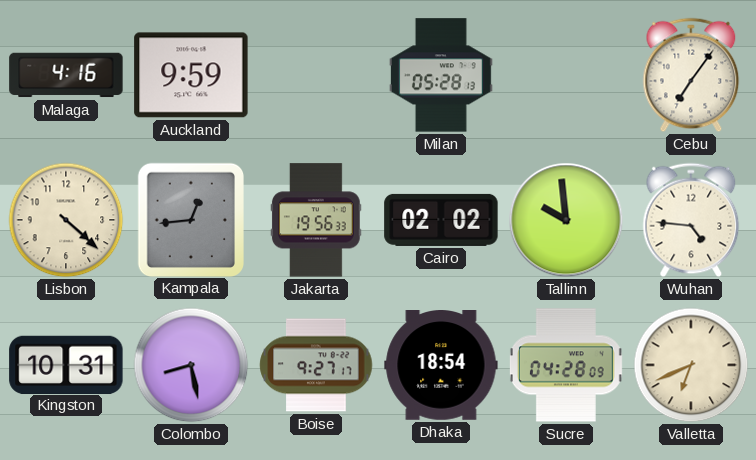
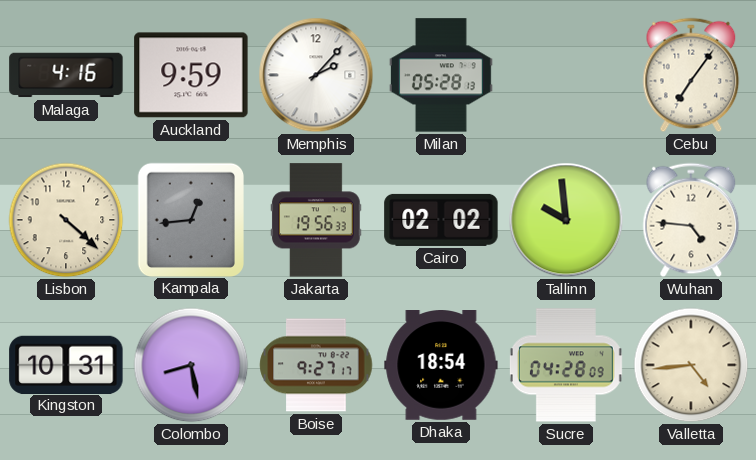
Memphis: none -> 2:07
Valletta: 6:41 -> 4:44
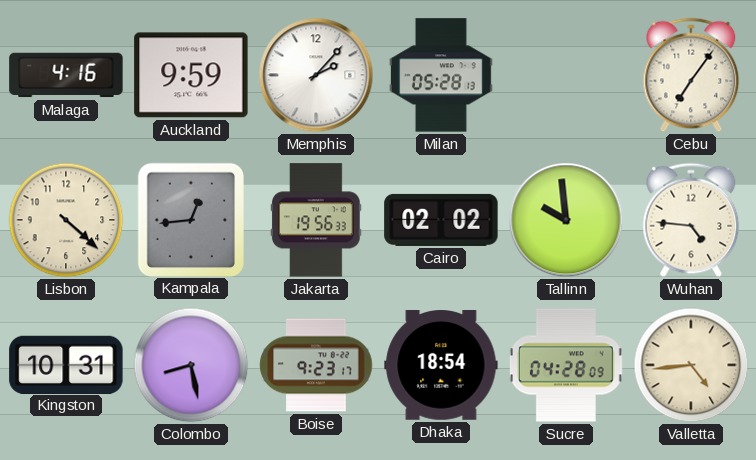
Boise: 9:27 -> 9:23
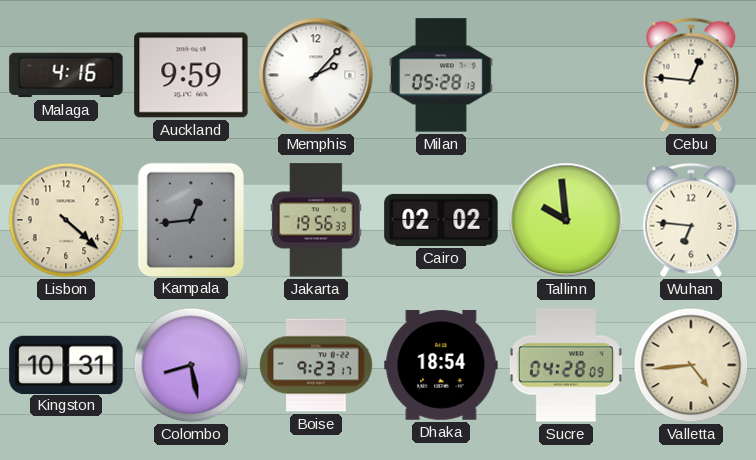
Cebu: 7:06 -> 12:46
Wuhan: 4:46 -> 6:46
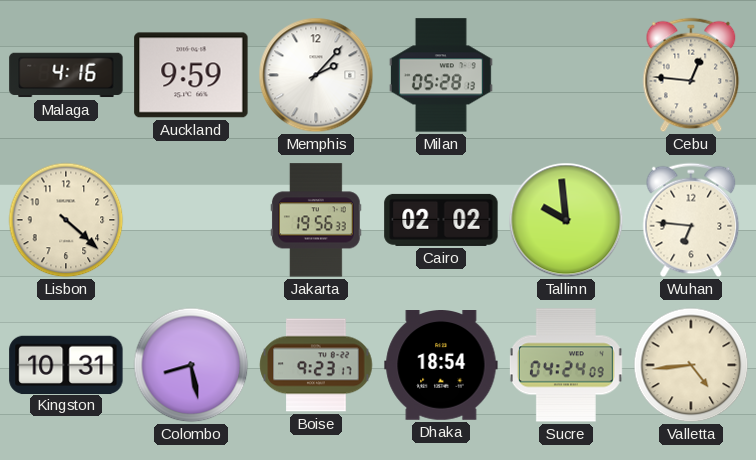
Kampala: 12:44 -> none
Sucre: 04:28 -> 04:24
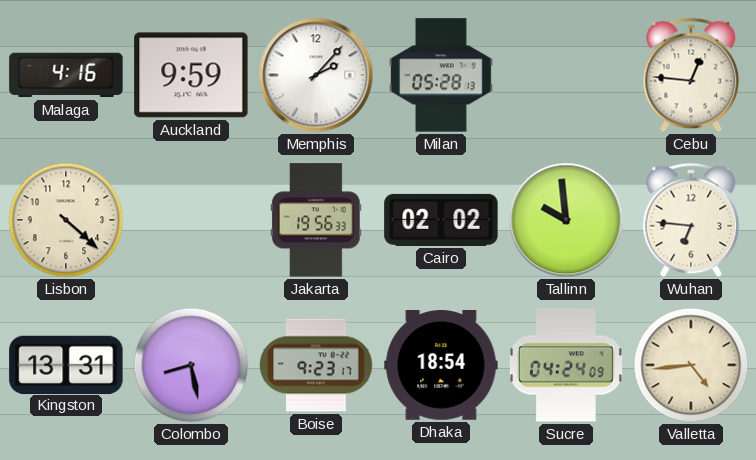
Kingston: 10:31 -> 13:31
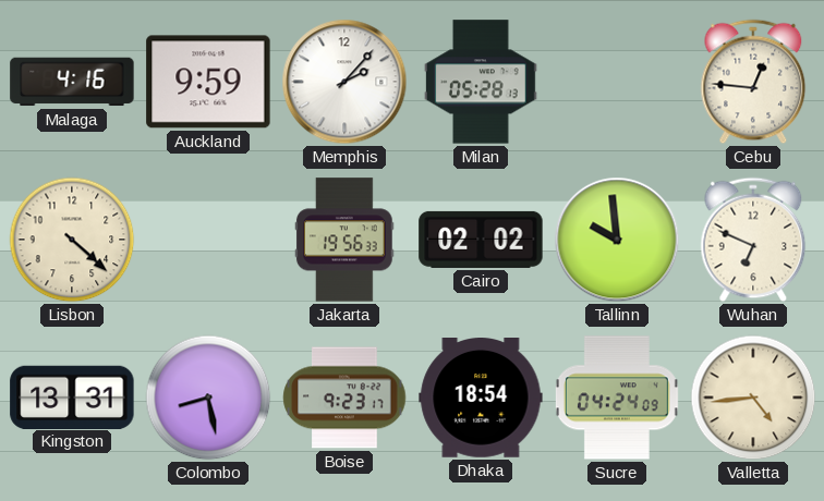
Wuhan: 6:46 -> 6:49
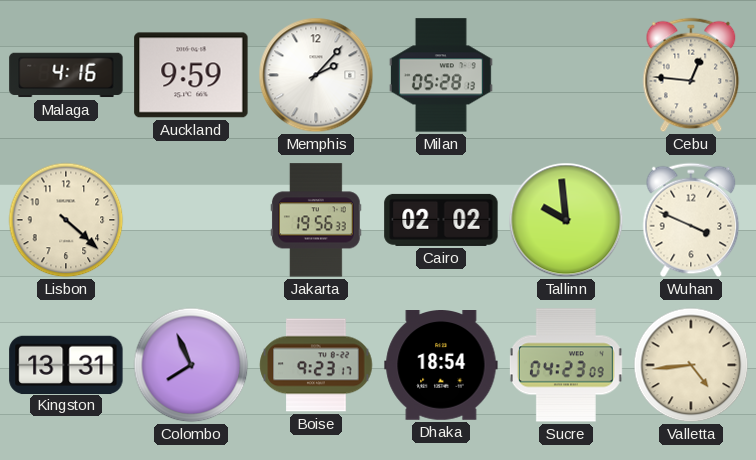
Wuhan: 6:49 -> 3:49
Colombo: 8:28 -> 7:56
Sucre: 04:24 -> 04:23
